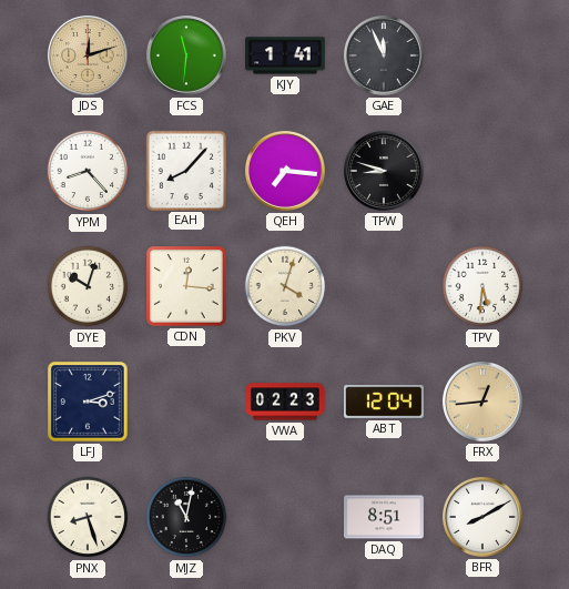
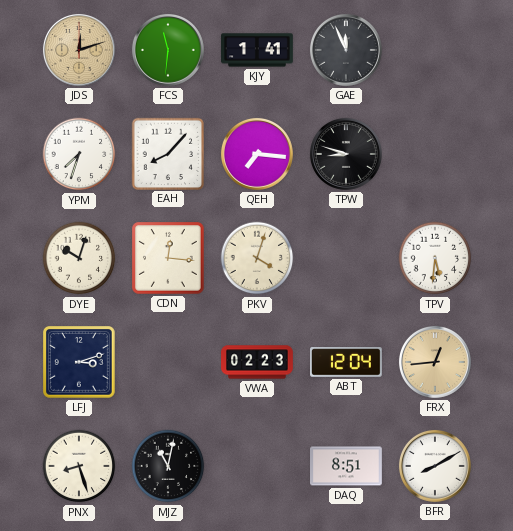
YPM: 8:23 -> 7:33
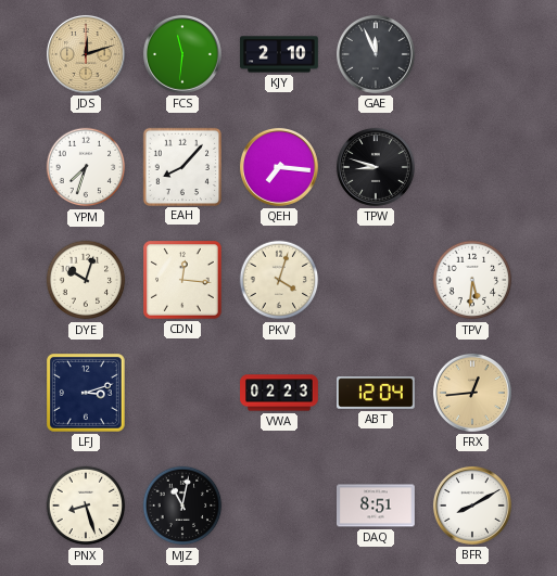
KJY: 1:41 -> 2:10
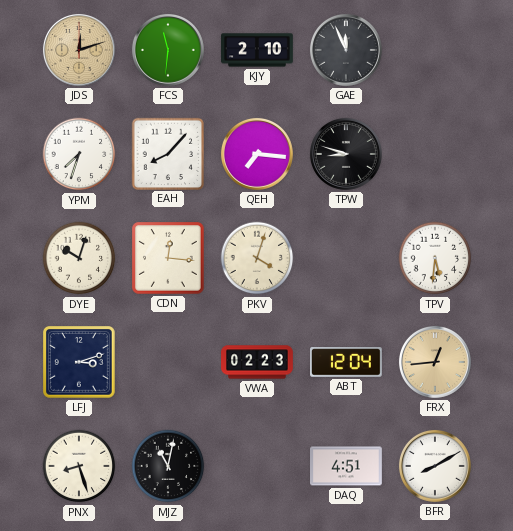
DAQ: 8:51 -> 4:51
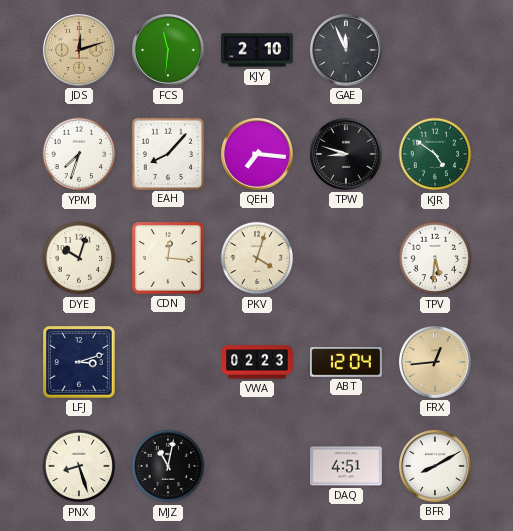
KJR: none -> 4:51
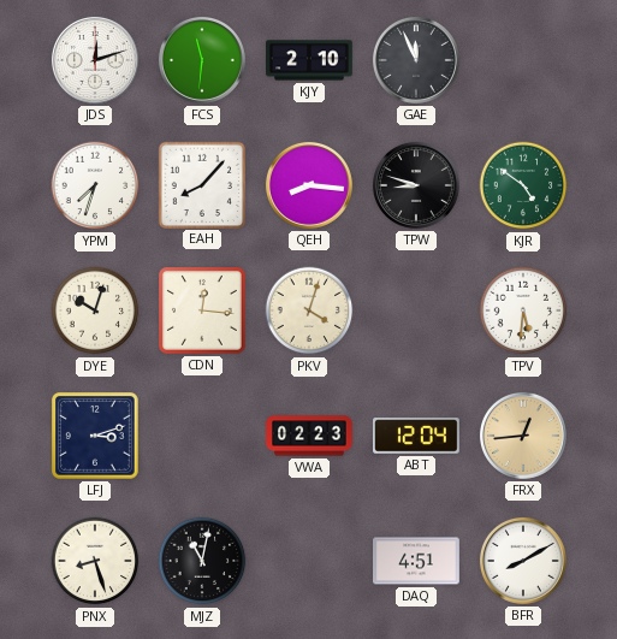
JDS dial: champagne -> white
QEH: 7:16 -> 8:16
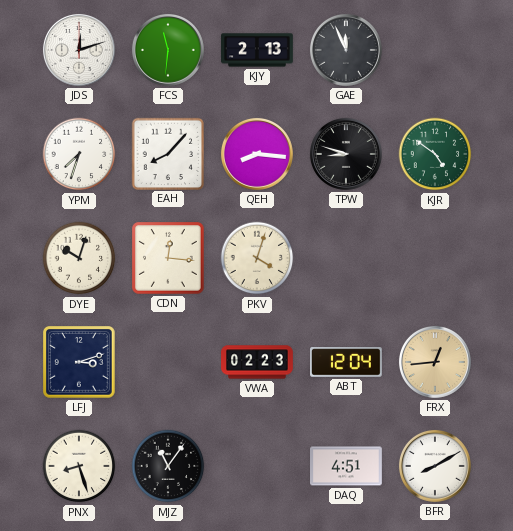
KJY: 2:10 -> 2:13
TPV: 5:31 -> none
MJZ: 11:02 -> 11:06
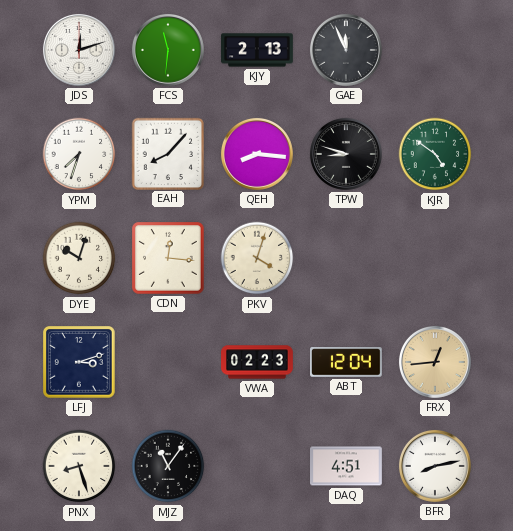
BFR: 8:10 -> 8:13
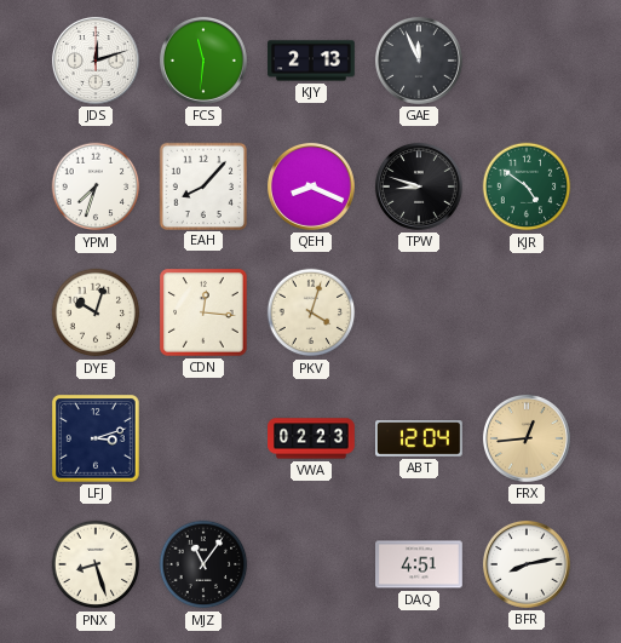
QEH: 8:16 -> 8:19
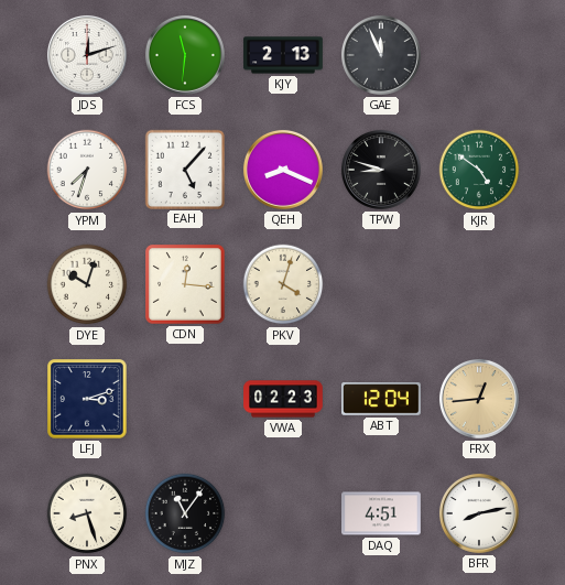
EAH: 8:07 -> 5:07
